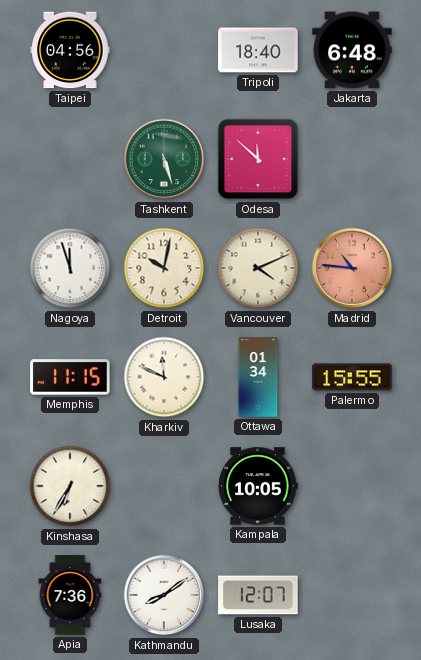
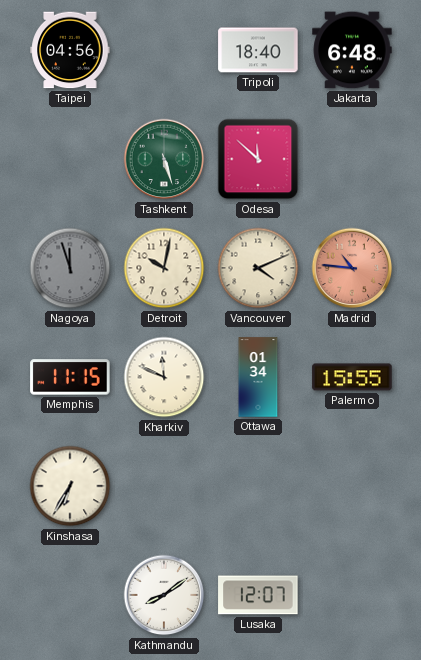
Nagoya dial: white -> grey
Kampala: 10:05 -> none
Apia: 7:36 -> none
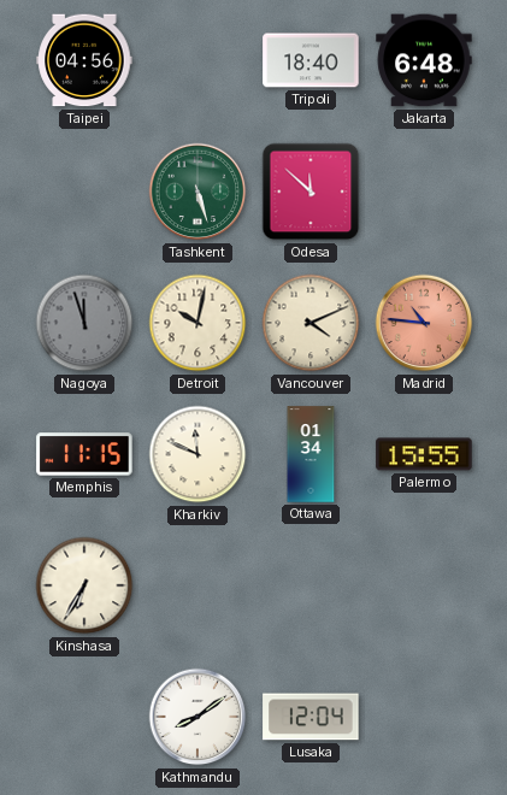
Lusaka: 12:07 -> 12:04
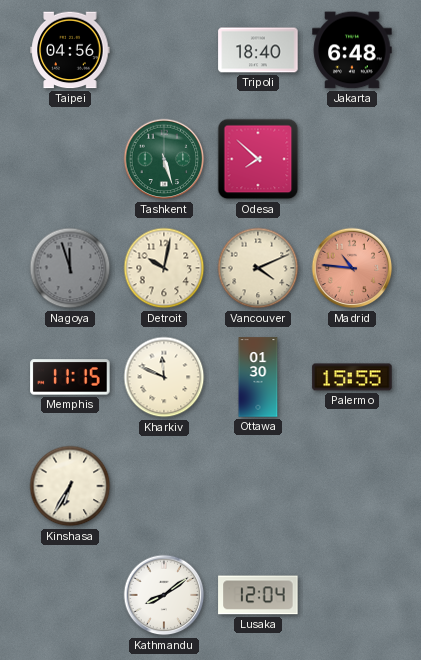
Odesa: 11:52 -> 7:52
Ottawa: 01:34 -> 01:30
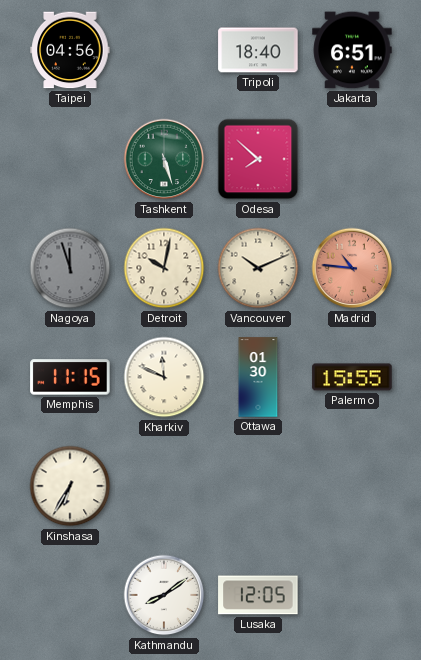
Jakarta: 6:48 -> 6:51
Vancouver: 4:11 -> 10:11
Lusaka: 12:04 -> 12:05
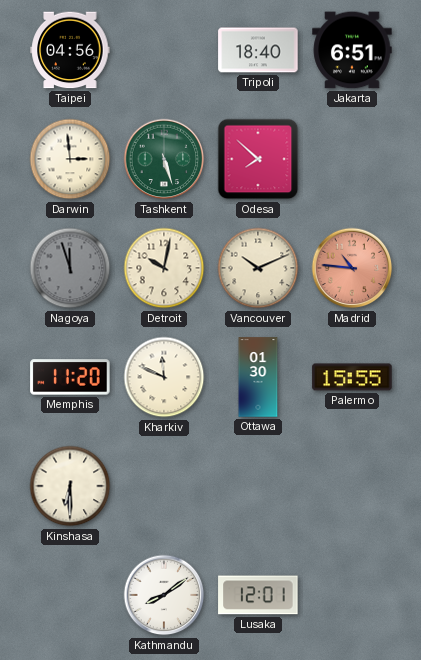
Darwin: none -> 2:59
Memphis: 11:15 -> 11:20
Kinshasa: 6:35 -> 6:30
Lusaka: 12:05 -> 12:01
